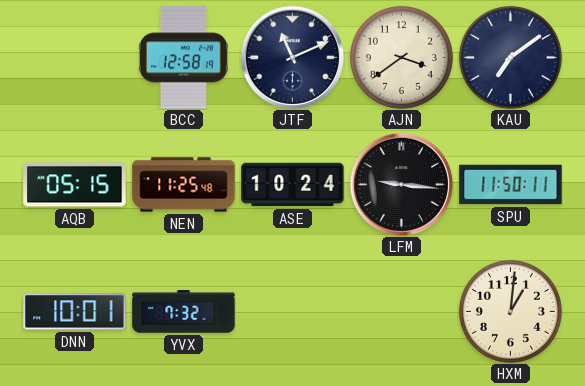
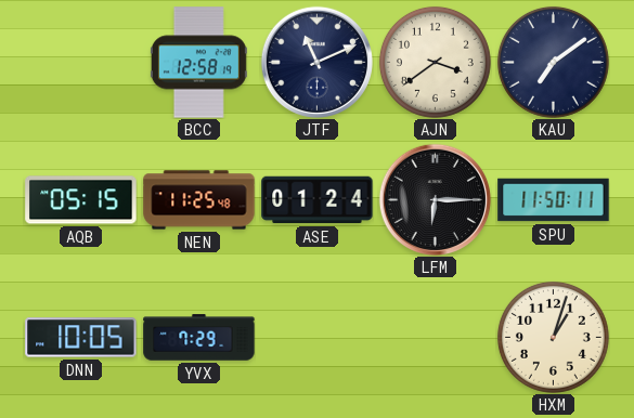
ASE: 10:24 -> 01:24
LFM: 9:16 -> 6:15
DNN: 10:01 -> 10:05
YVX: 7:32 -> 7:29
HXM: 1:01 -> 1:03
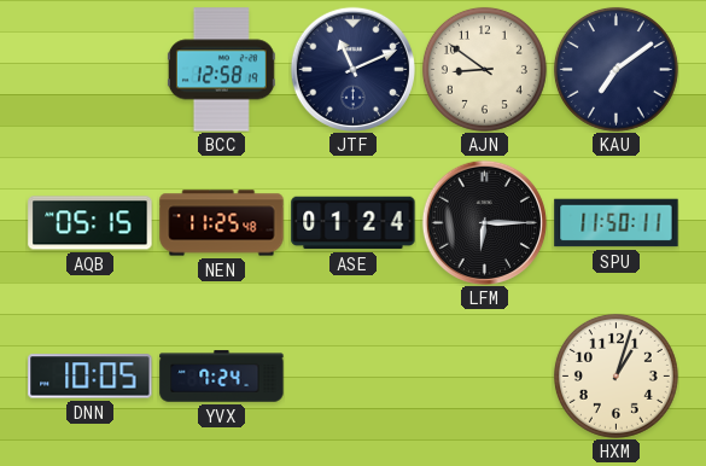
AJN: 3:39 -> 8:51
YVX: 7:29 -> 7:24
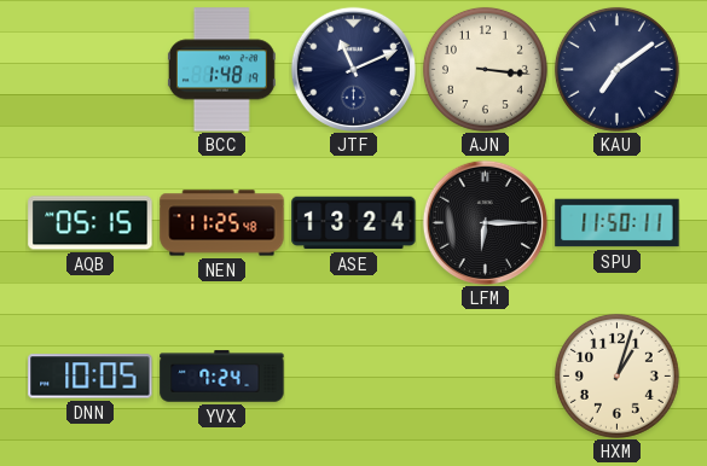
BCC: 12:58 -> 1:48
AJN: 8:51 -> 3:16
ASE: 01:24 -> 13:24
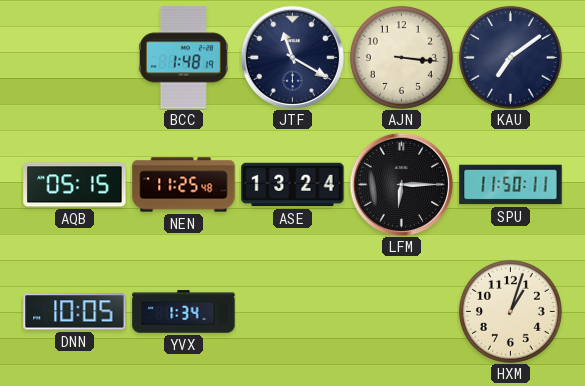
JTF: 11:11 -> 11:20
YVX: 7:24 -> 1:34
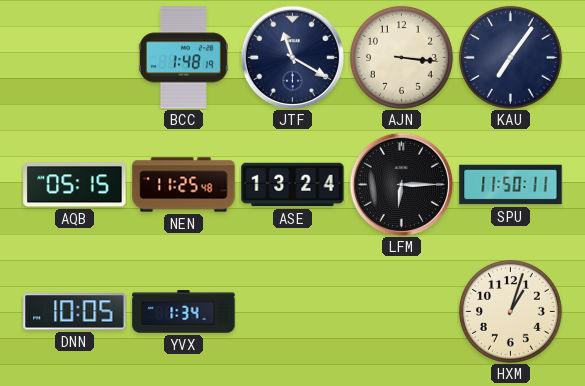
KAU: 7:09 -> 7:06
